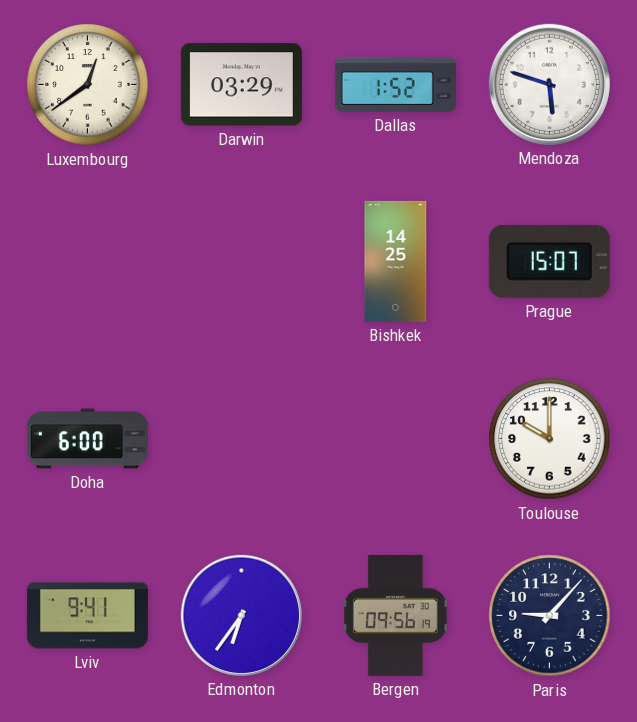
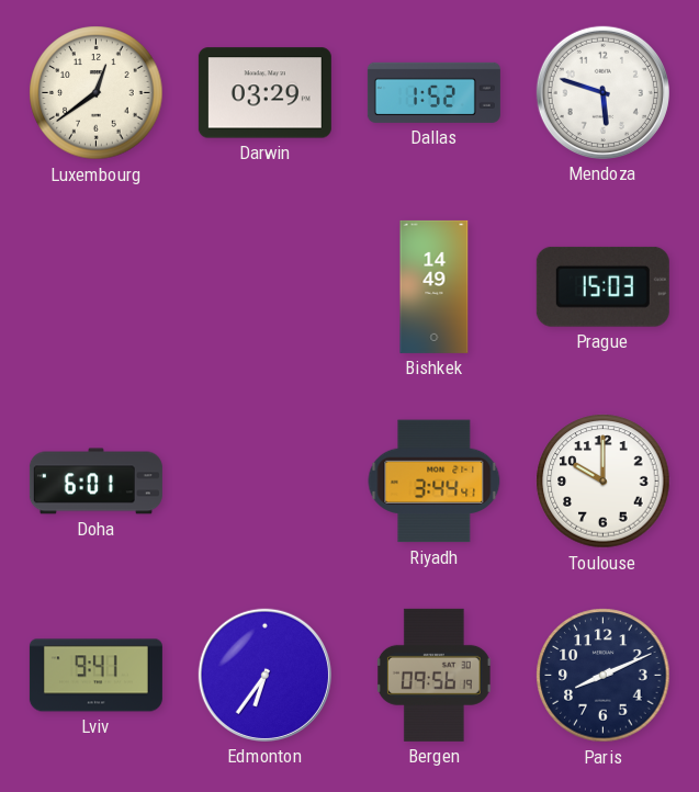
Bishkek: 14:25 -> 14:49
Prague: 15:07 -> 15:03
Doha: 6:00 -> 6:01
Riyadh: none -> 3:44
Paris: 9:07 -> 8:11
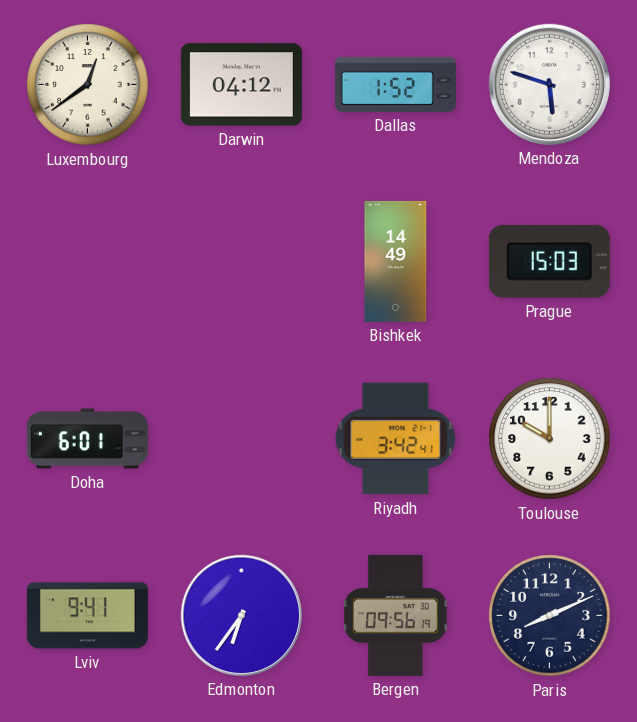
Darwin: 03:29 -> 04:12
Riyadh: 3:44 -> 3:42
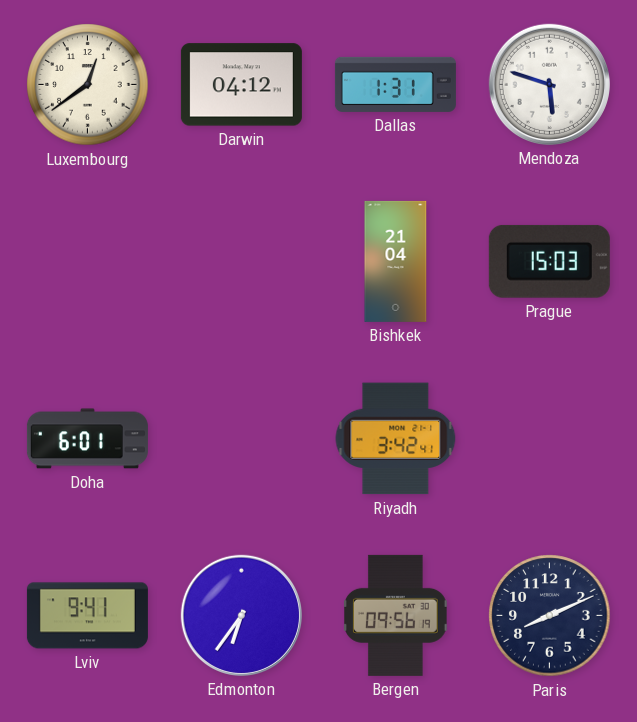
Dallas: 1:52 -> 1:31
Bishkek: 14:49 -> 21:04
Toulouse: 10:00 -> none
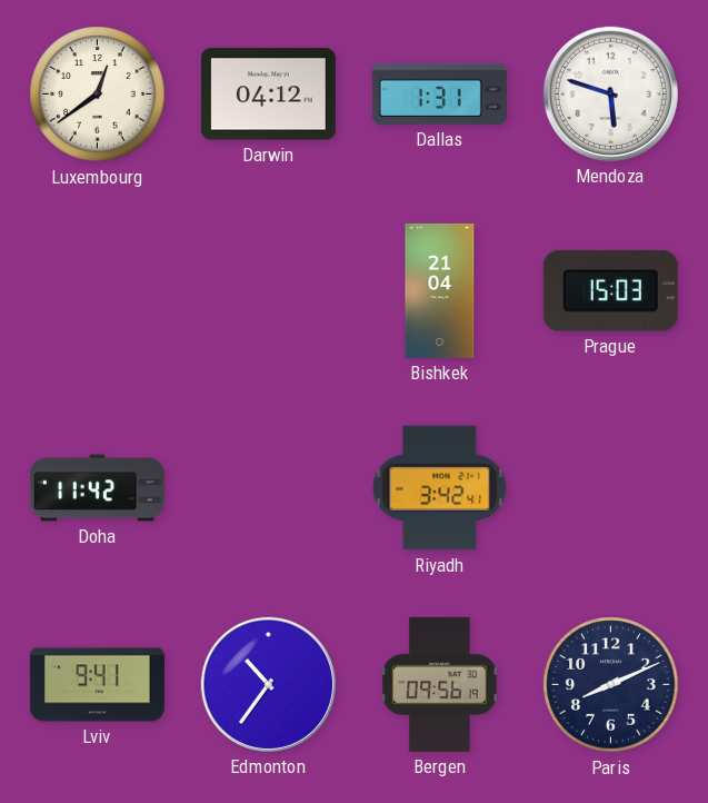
Doha: 6:01 -> 11:42
Edmonton: 6:36 -> 10:36
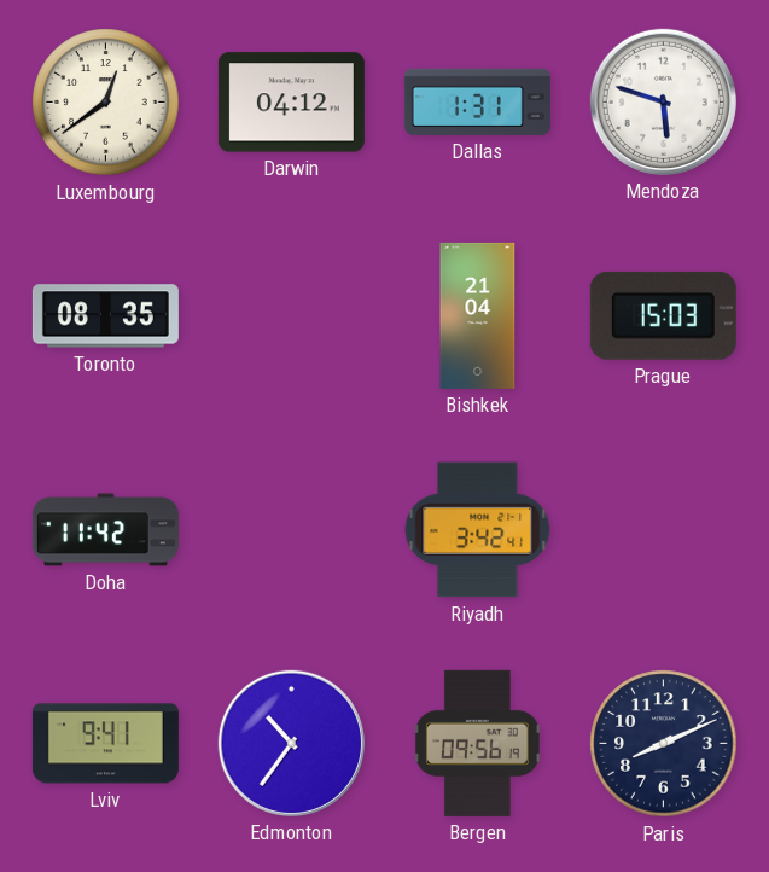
Toronto: none -> 08:35
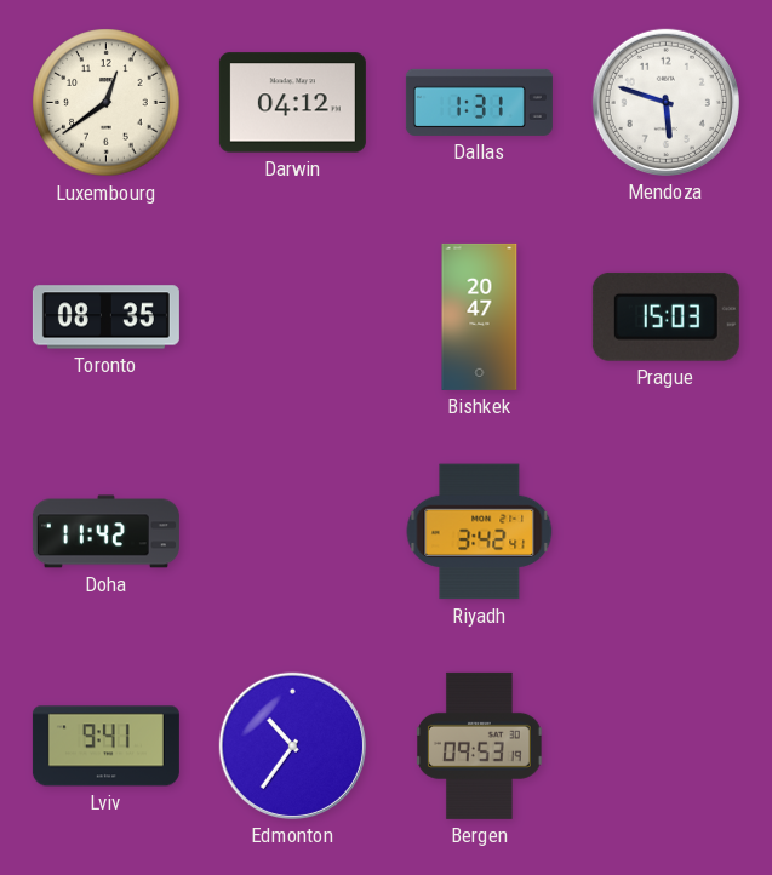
Bishkek: 21:04 -> 20:47
Bergen: 09:56 -> 09:53
Paris: 8:11 -> none
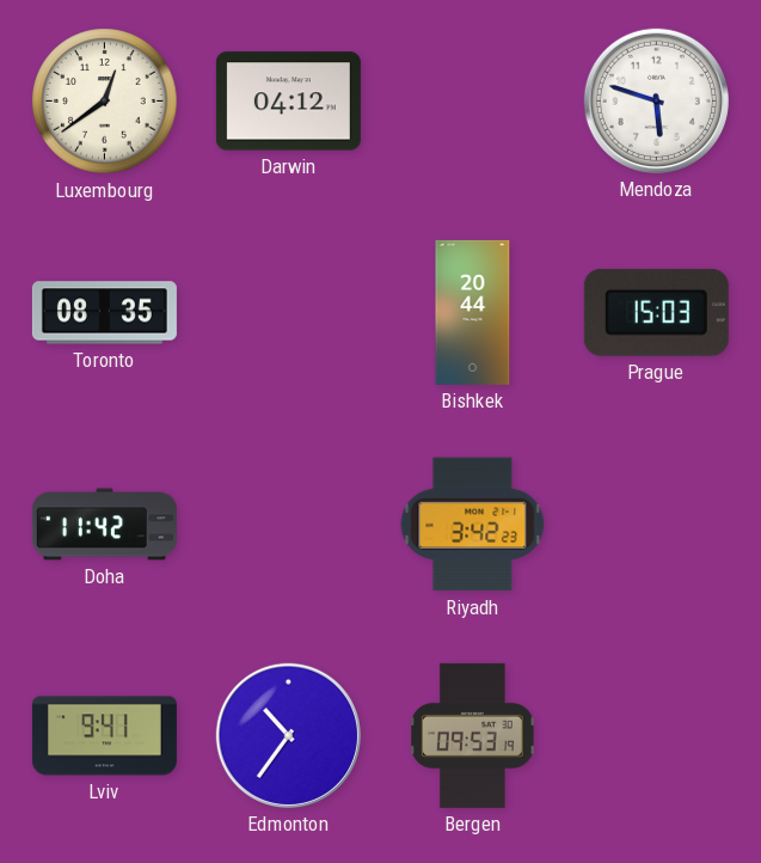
Dallas: 1:31 -> none
Bishkek: 20:47 -> 20:44
Riyadh: 3:42:41 -> 3:42:23
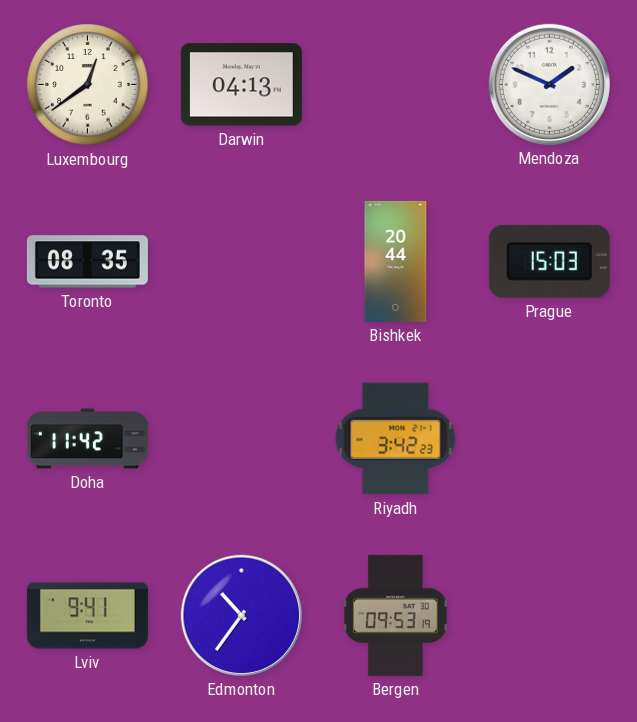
Darwin: 04:12 -> 04:13
Mendoza: 5:48 -> 1:49
